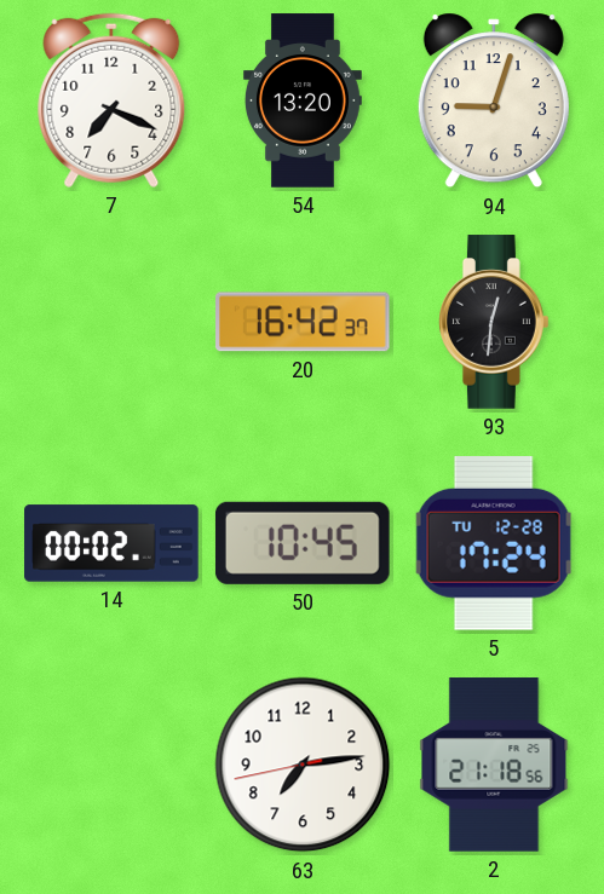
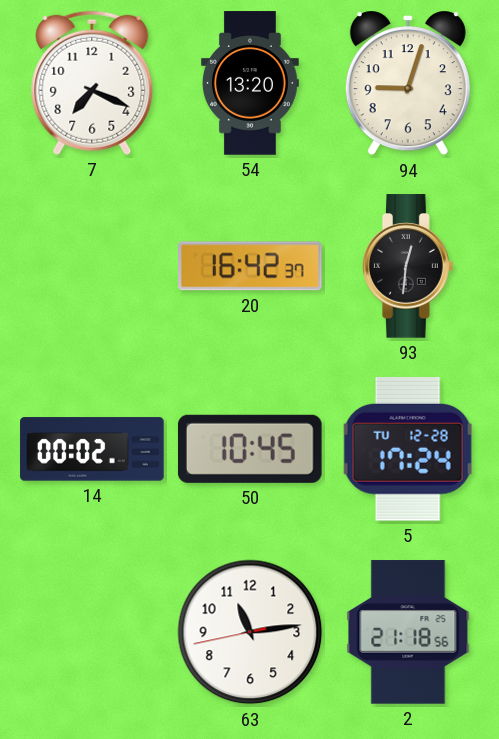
63: 7:13 -> 11:13
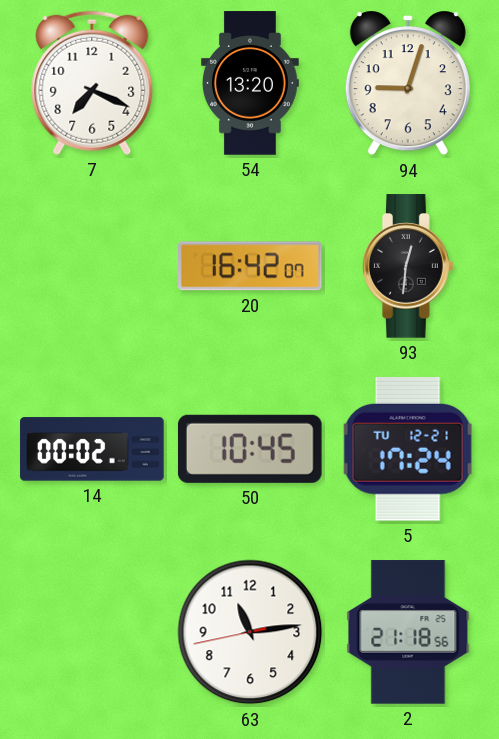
20: 16:42:37 -> 16:42:07
5 date: TU 12-28 -> TU 12-21
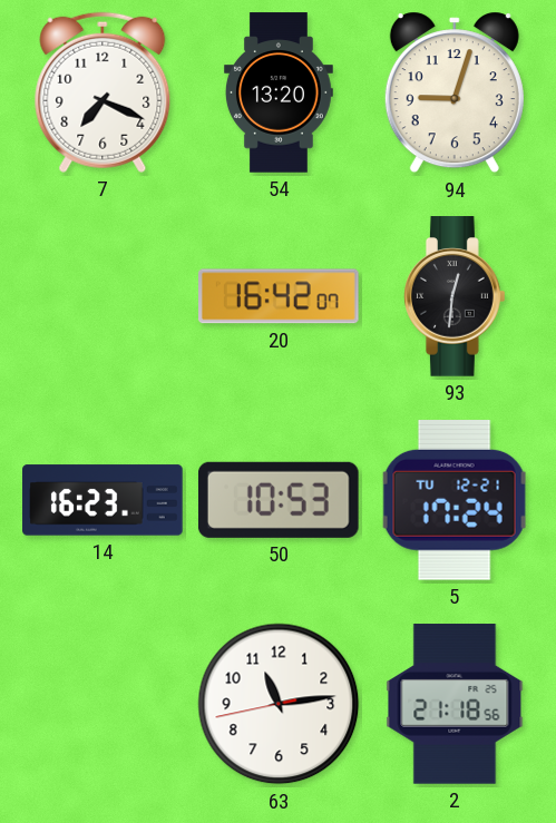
14: 00:02 -> 16:23
50: 10:45 -> 10:53
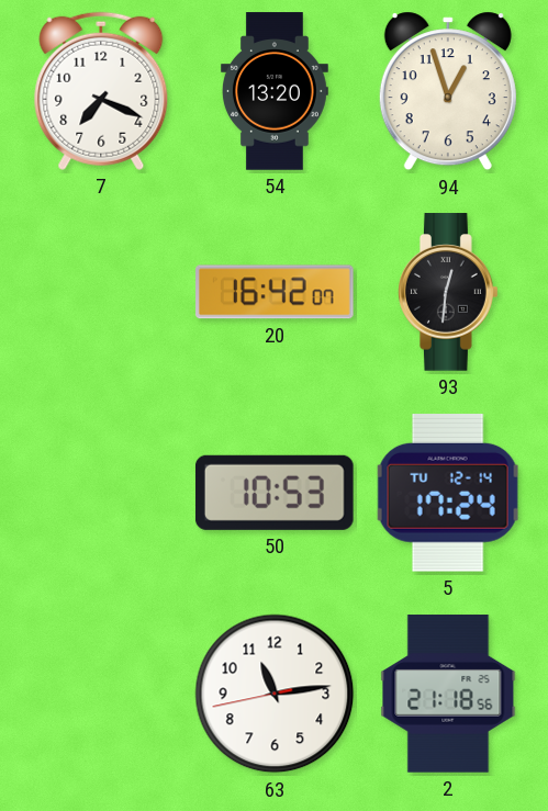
94: 9:03 -> 12:57
14: 16:23 -> none
5 date: TU 12-21 -> TU 12-14
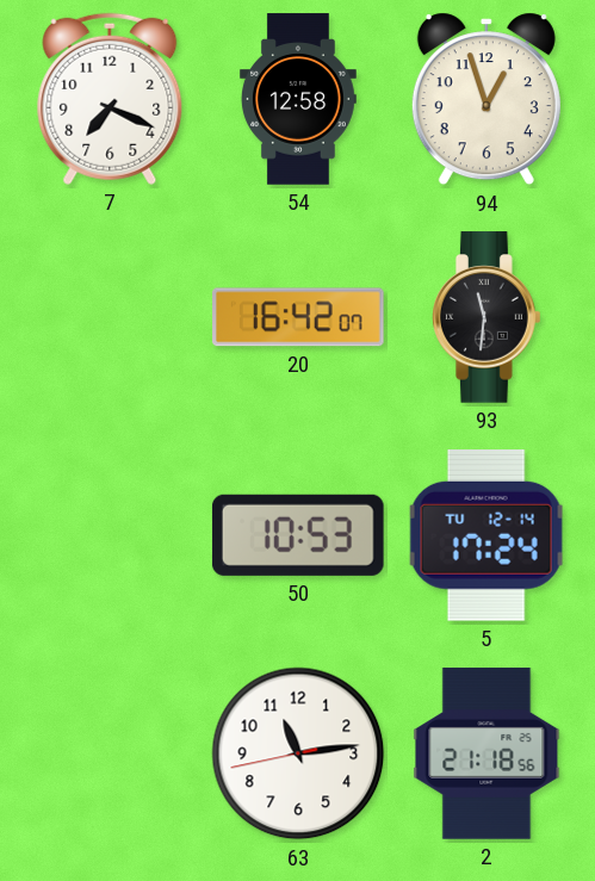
54: 13:20 -> 12:58
93: 12:31 -> 11:31
